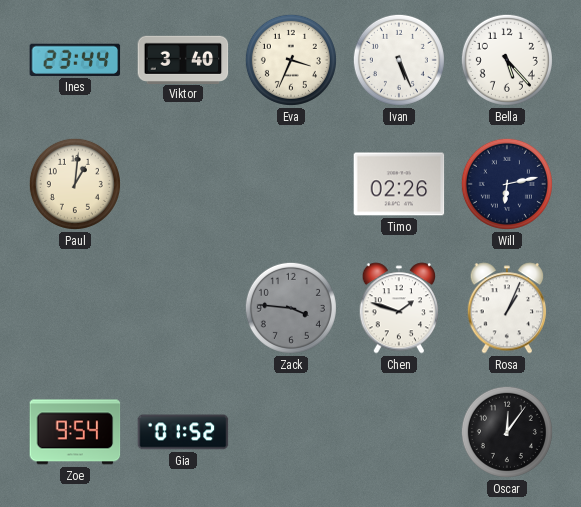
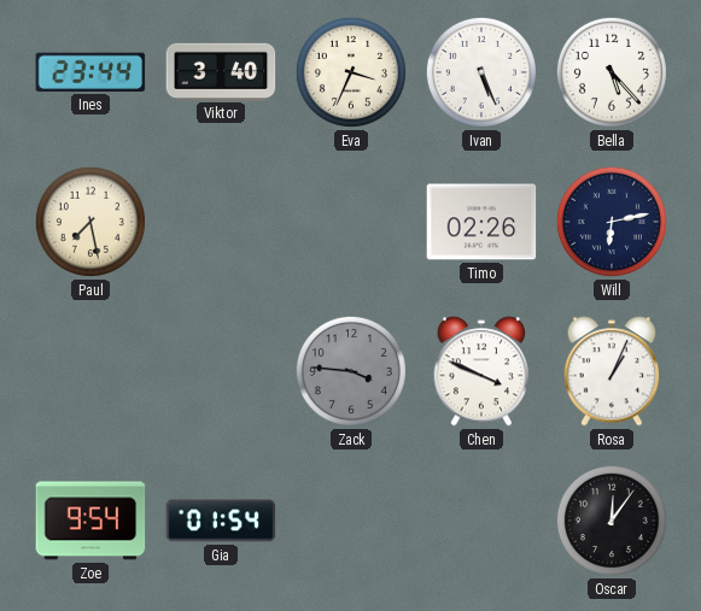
Paul: 1:01 -> 7:28
Chen: 1:48 -> 3:49
Gia: 01:52 -> 01:54
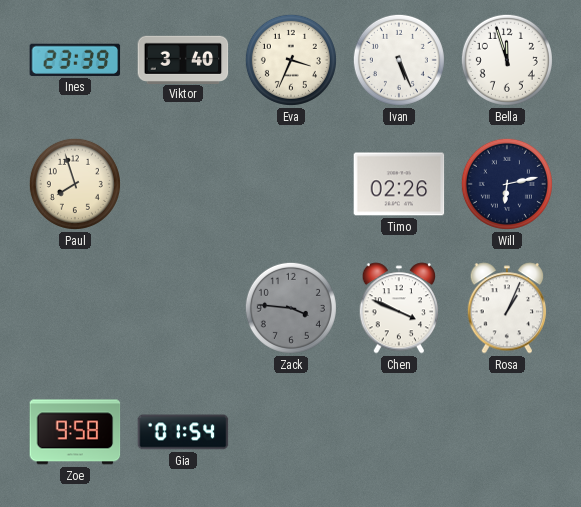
Ines: 23:44 -> 23:39
Bella: 5:23 -> 11:57
Paul: 7:28 -> 7:57
Zoe: 9:54 -> 9:58
Oscar: 12:06 -> none
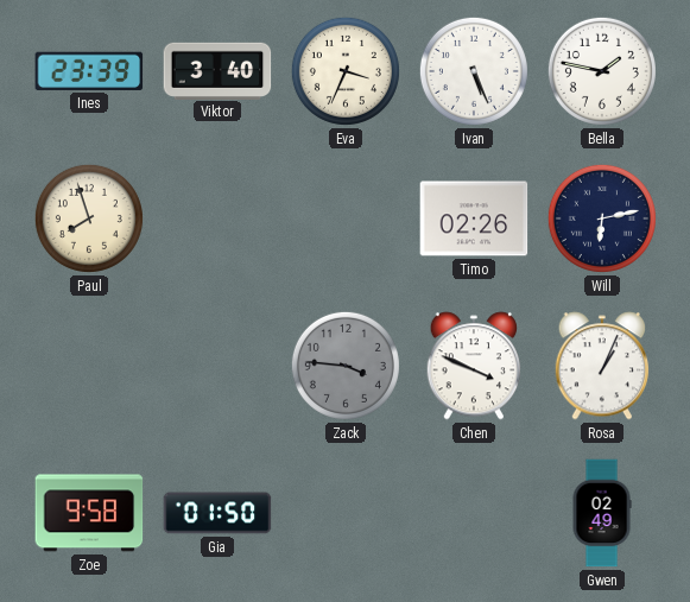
Bella: 11:57 -> 1:47
Gia: 01:54 -> 01:50
Gwen: none -> 02:49
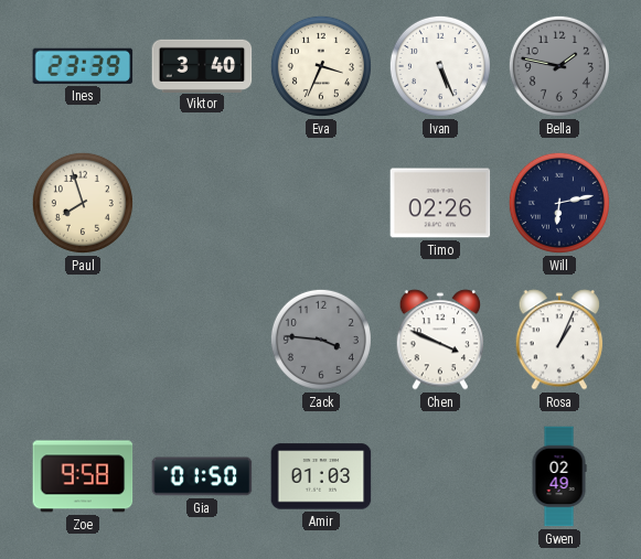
Bella dial: white -> grey
Amir: none -> 01:03
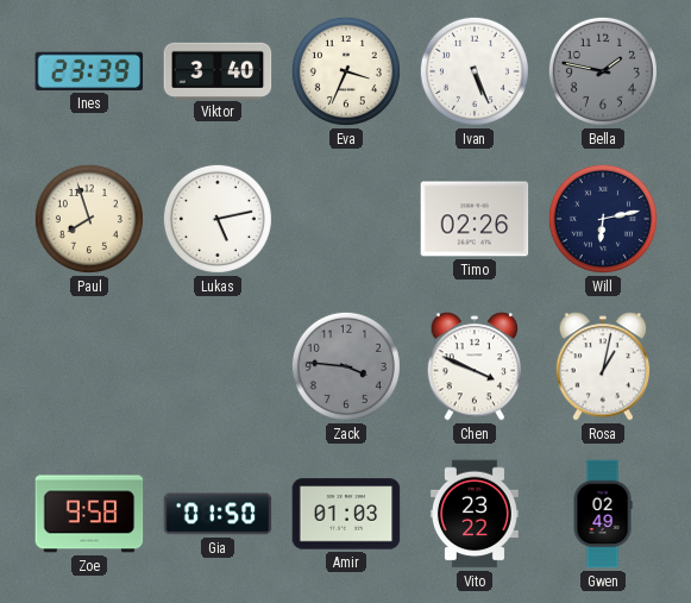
Lukas: none -> 5:13
Rosa: 1:04 -> 1:02
Vito: none -> 23:22
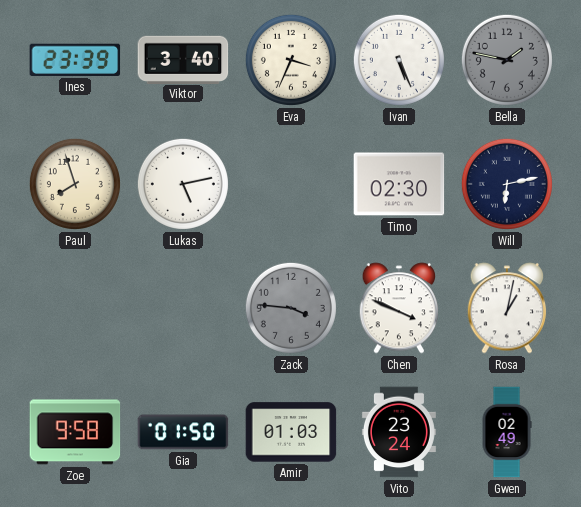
Timo: 02:26 -> 02:30
Vito: 23:22 -> 23:24
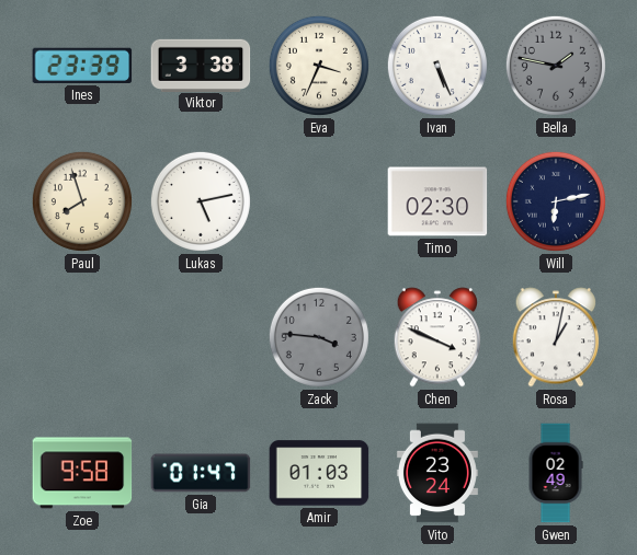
Viktor: 3:40 -> 3:38
Gia: 01:50 -> 01:47
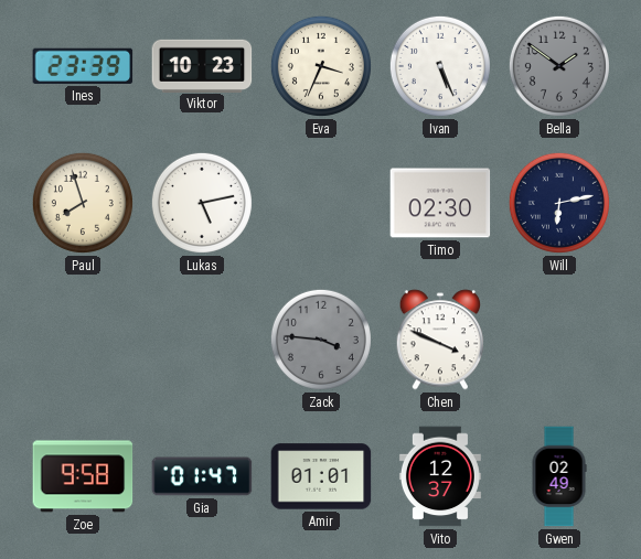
Viktor: 3:38 -> 10:23
Bella: 1:47 -> 1:51
Rosa: 1:02 -> none
Amir: 01:03 -> 01:01
Vito: 23:24 -> 12:37
